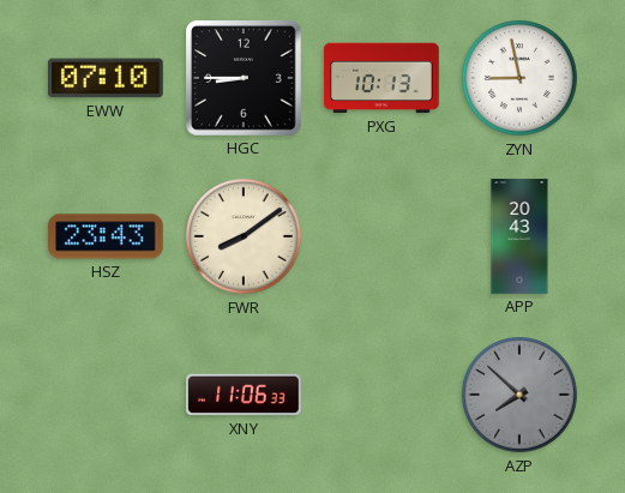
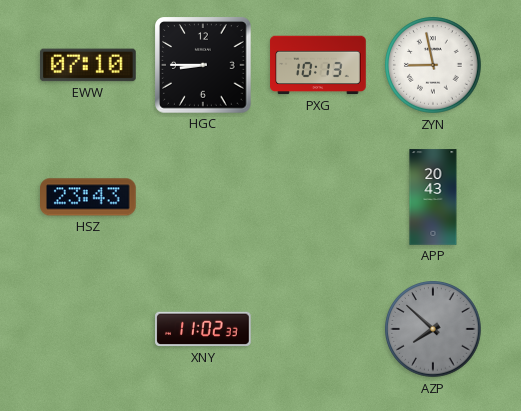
FWR: 8:09 -> none
XNY: 11:06 -> 11:02
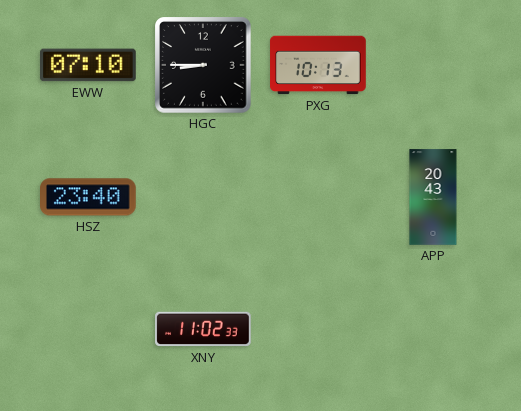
ZYN: 8:58 -> none
HSZ: 23:43 -> 23:40
AZP: 7:52 -> none
